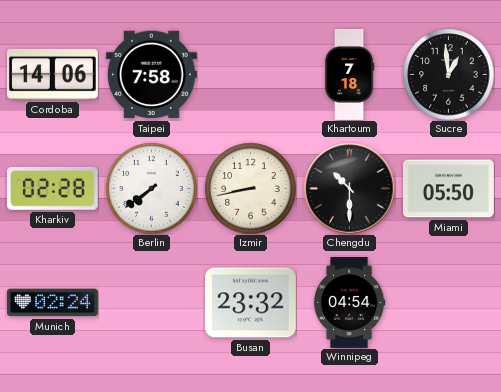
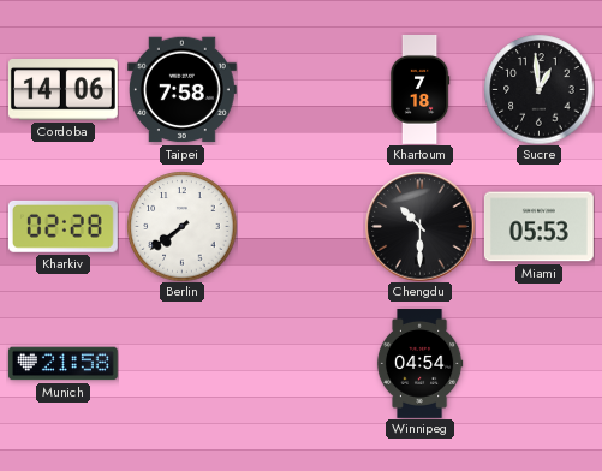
Izmir: 8:43 -> none
Miami: 05:50 -> 05:53
Munich: 02:24 -> 21:58
Busan: 23:32 -> none
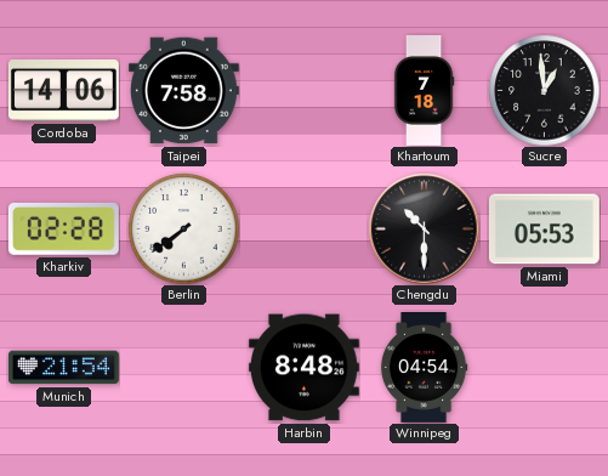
Munich: 21:58 -> 21:54
Harbin: none -> 8:48
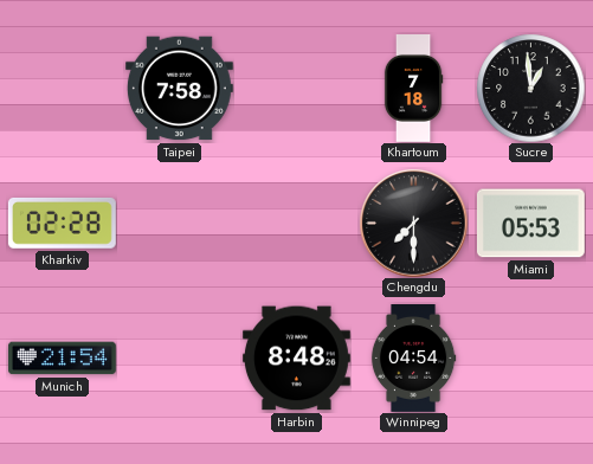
Cordoba: 14:06 -> none
Berlin: 7:39 -> none
Chengdu: 10:30 -> 7:30
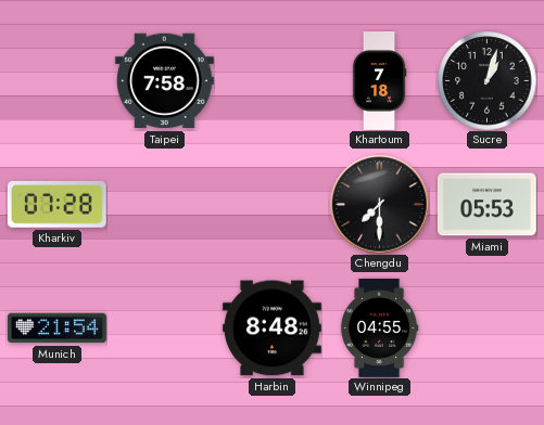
Sucre: 12:59 -> 1:03
Kharkiv: 02:28 -> 07:28
Winnipeg: 04:54 -> 04:55
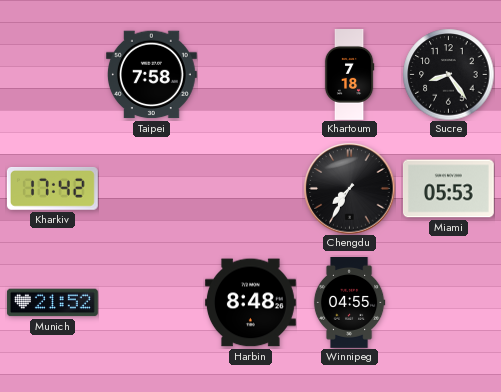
Sucre: 1:03 -> 8:24
Kharkiv: 07:28 -> 17:42
Chengdu: 7:30 -> 7:35
Munich: 21:54 -> 21:52
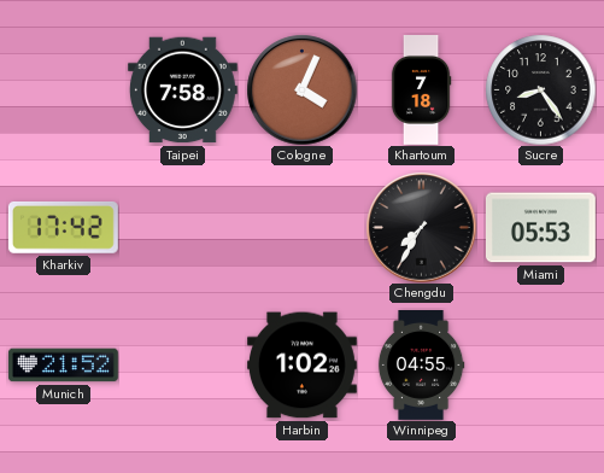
Cologne: none -> 4:04
Harbin: 8:48 -> 1:02
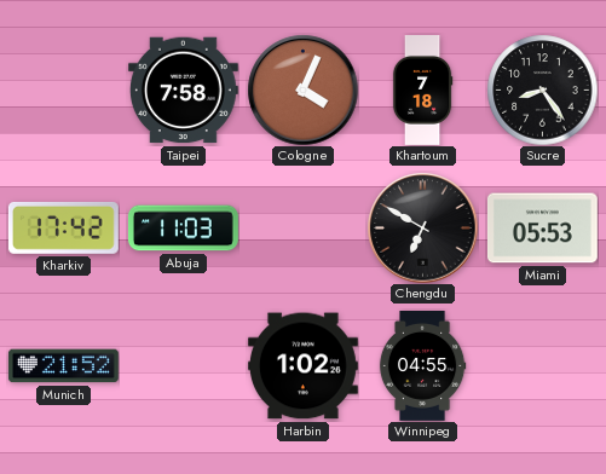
Abuja: none -> 11:03
Chengdu: 7:35 -> 6:50
